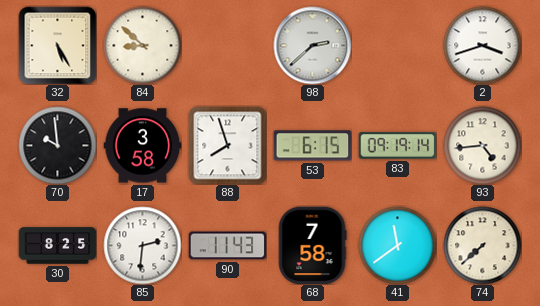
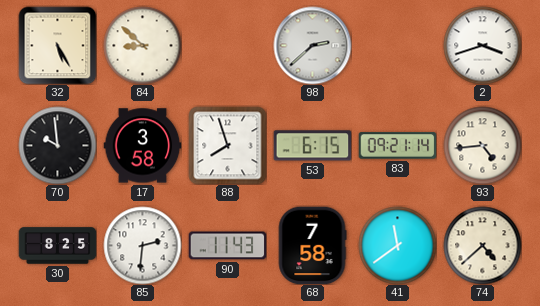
83: 09:19 -> 09:21
74: 7:38 -> 4:38
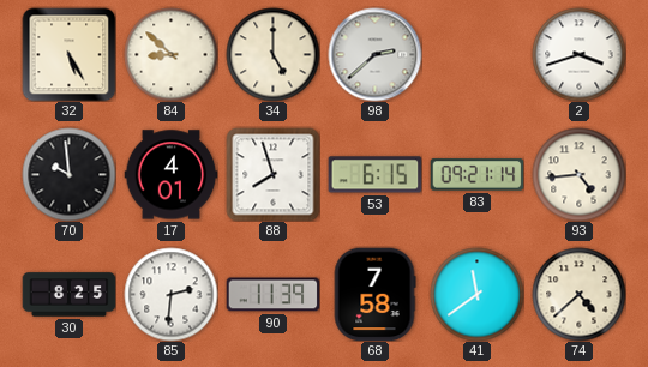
34: none -> 5:00
17: 3:58 -> 4:01
90: 11:43 -> 11:39
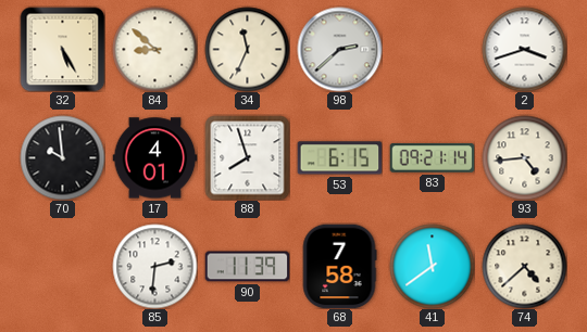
34: 5:00 -> 11:34
30: 8:25 -> none
